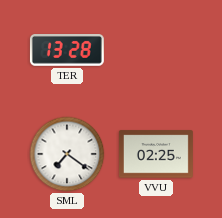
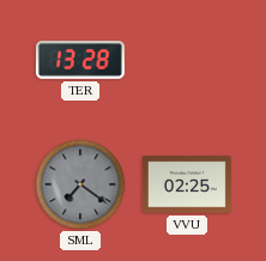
SML dial: white -> grey
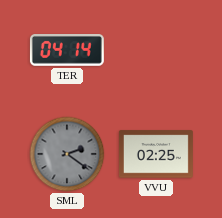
TER: 13:28 -> 04:14
SML: 7:21 -> 2:21
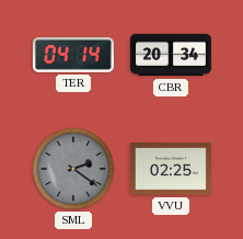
CBR: none -> 20:34
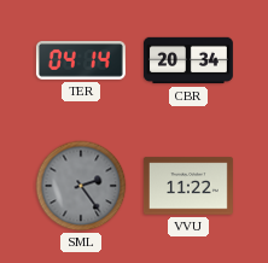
SML: 2:21 -> 2:24
VVU: 02:25 -> 11:22
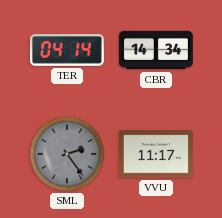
CBR: 20:34 -> 14:34
VVU: 11:22 -> 11:17
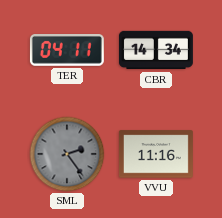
TER: 04:14 -> 04:11
VVU: 11:17 -> 11:16
